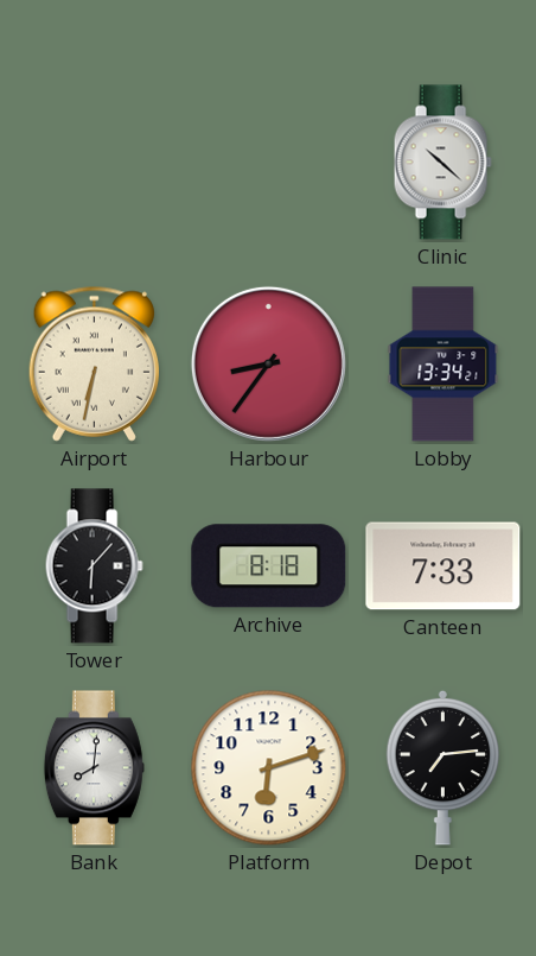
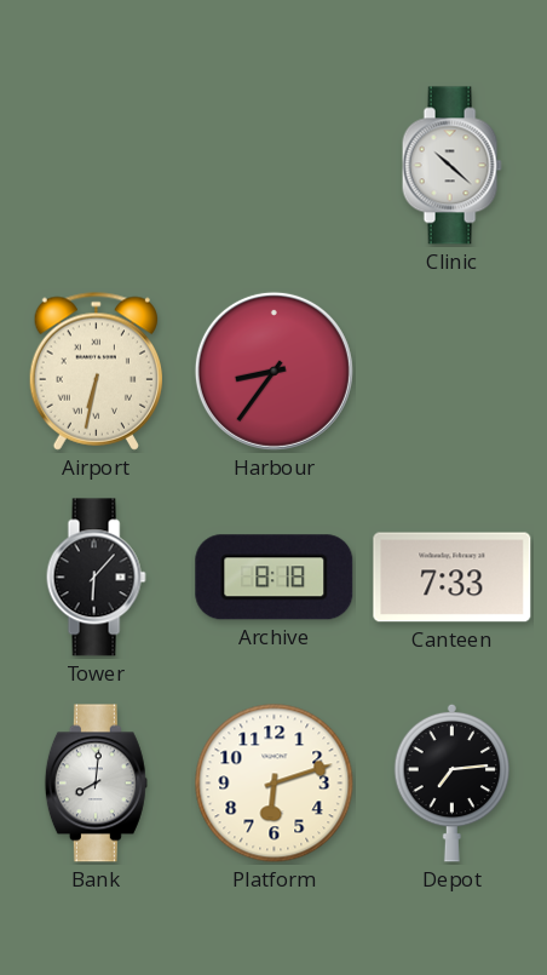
Lobby: 13:34 -> none
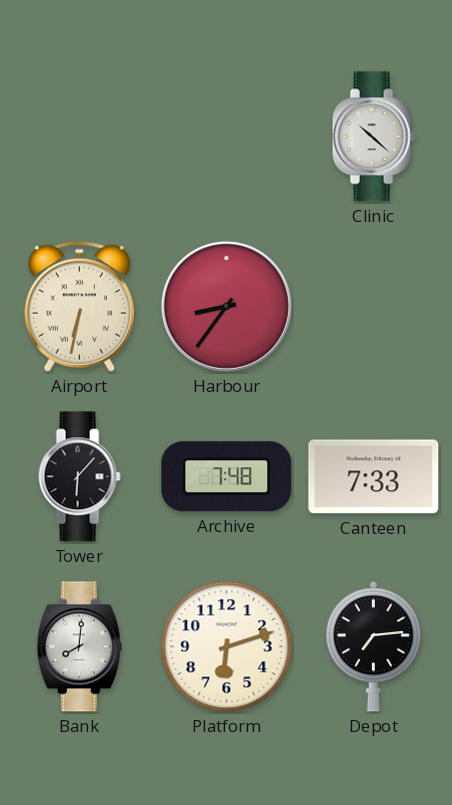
Archive: 8:18 -> 7:48
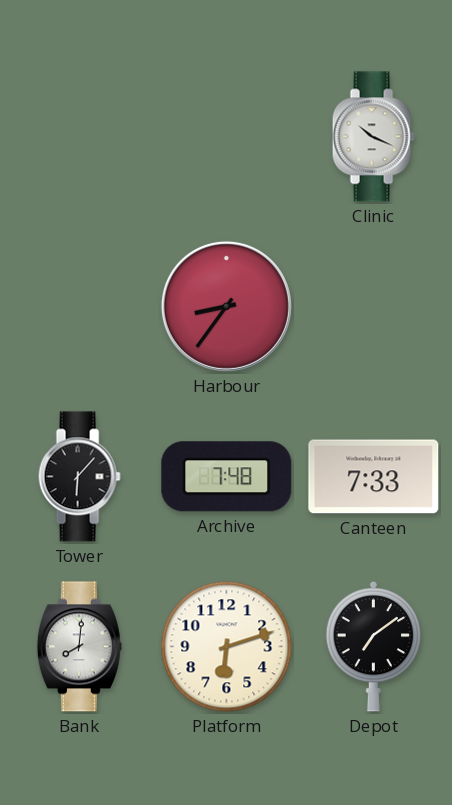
Clinic: 10:22 -> 10:19
Airport: 6:32 -> none
Depot: 7:14 -> 7:09
